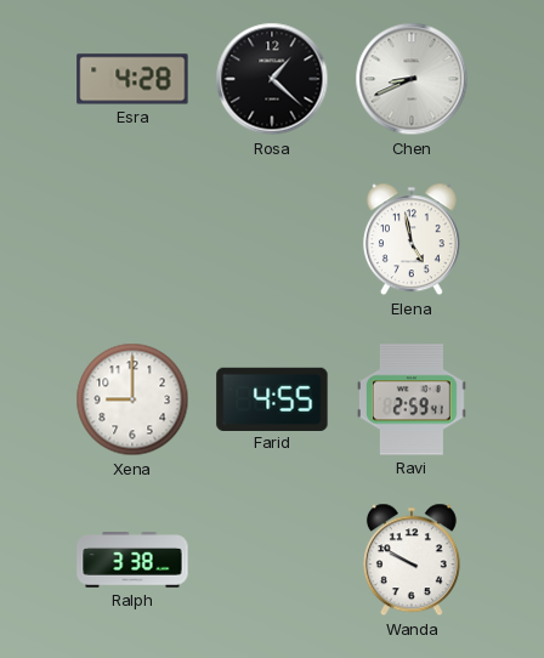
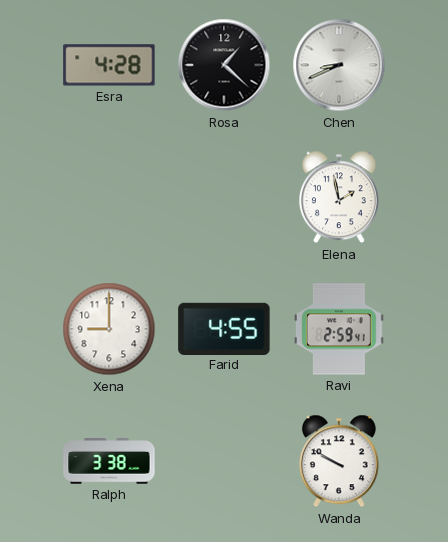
Elena: 4:58 -> 1:58
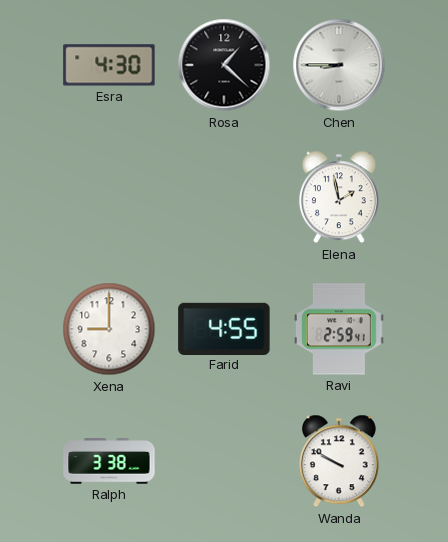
Esra: 4:28 -> 4:30
Chen: 8:41 -> 8:45
